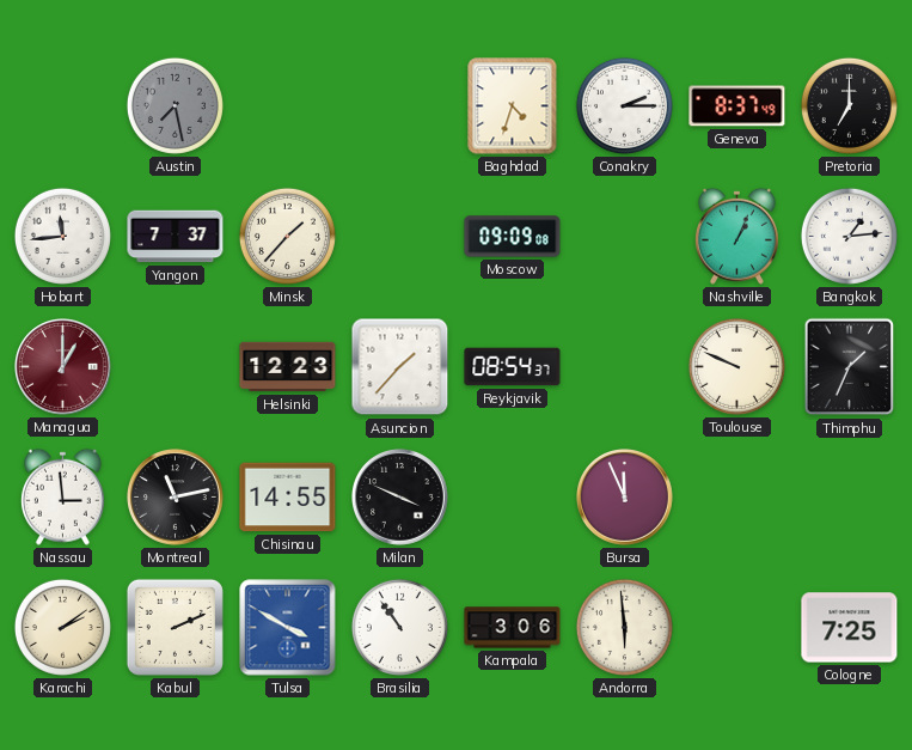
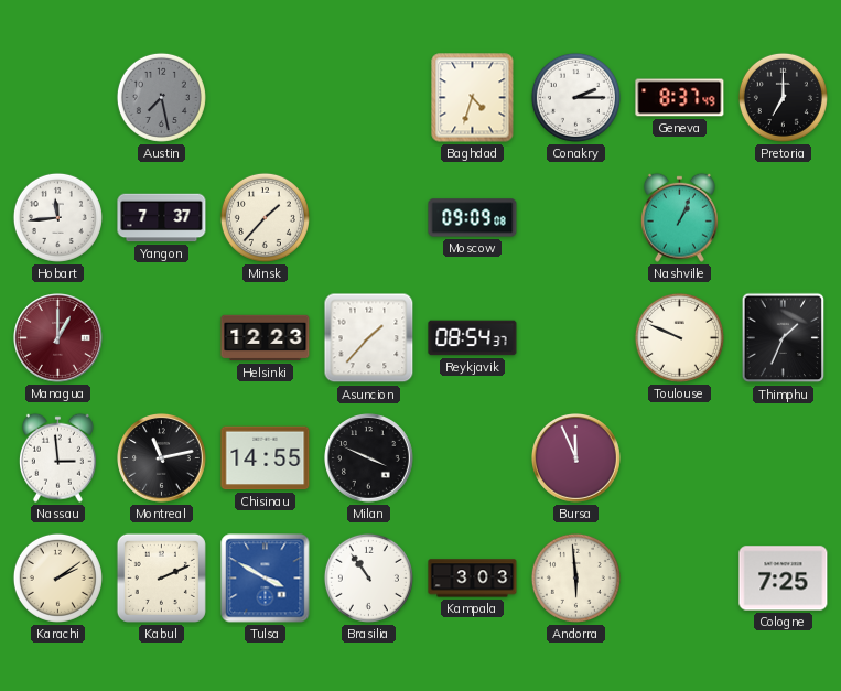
Bangkok: 1:14 -> none
Kampala: 3:06 -> 3:03
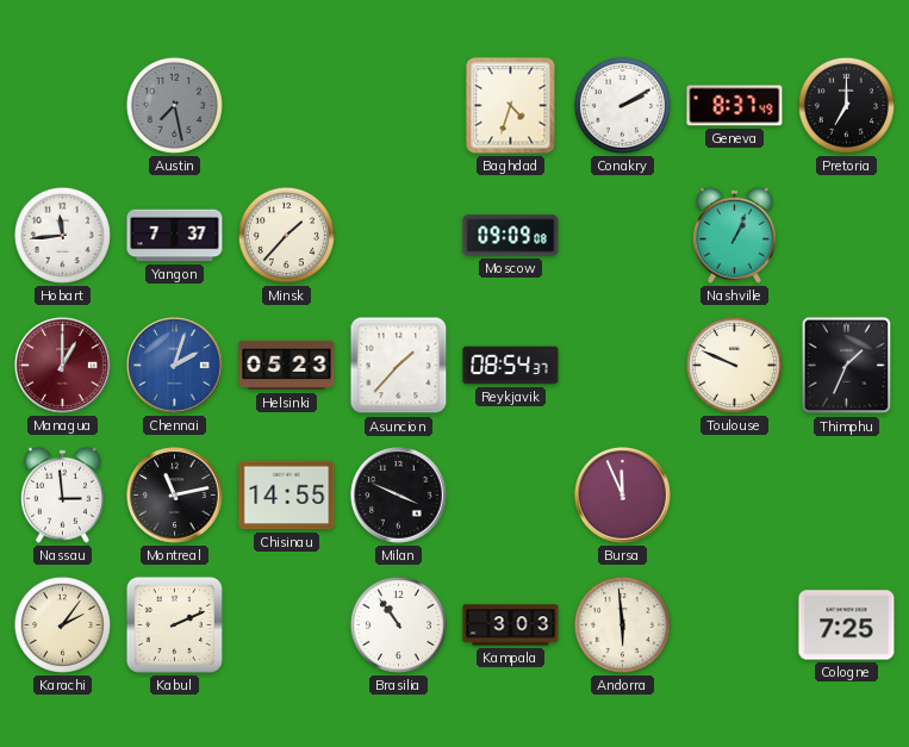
Conakry: 2:15 -> 2:10
Chennai: none -> 2:03
Helsinki: 12:23 -> 05:23
Karachi: 2:09 -> 2:06
Tulsa: 3:50 -> none
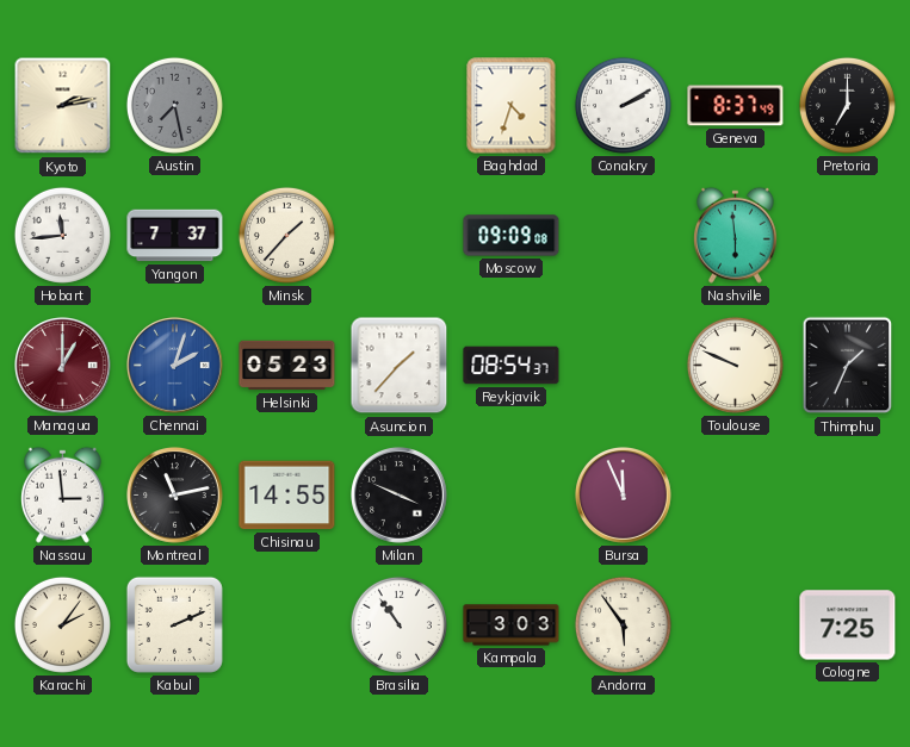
Kyoto: none -> 2:13
Nashville: 1:04 -> 5:59
Andorra: 5:59 -> 5:54
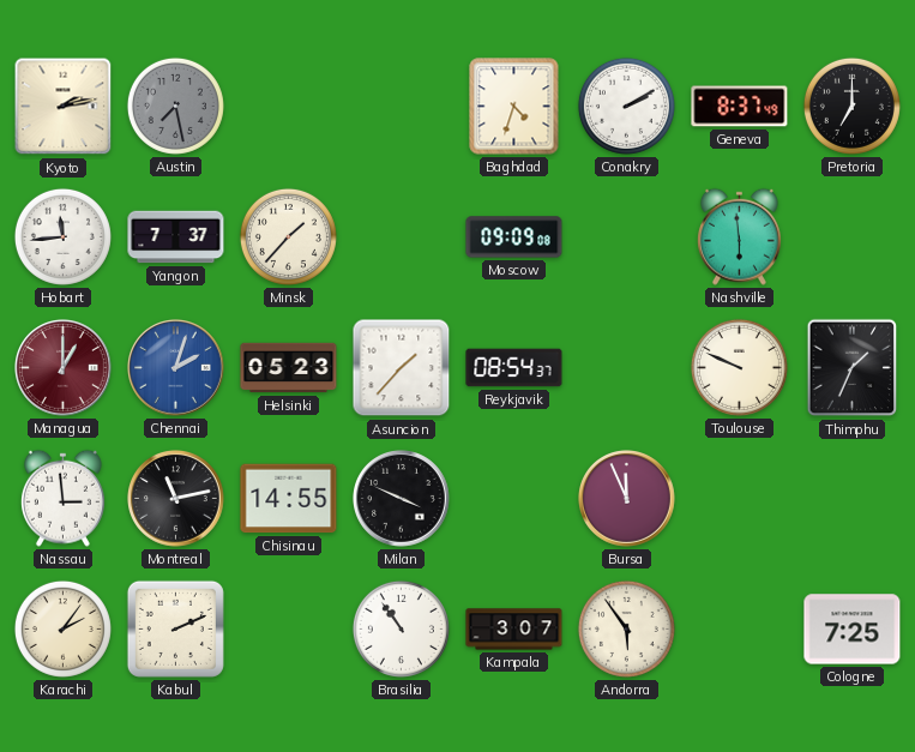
Kampala: 3:03 -> 3:07
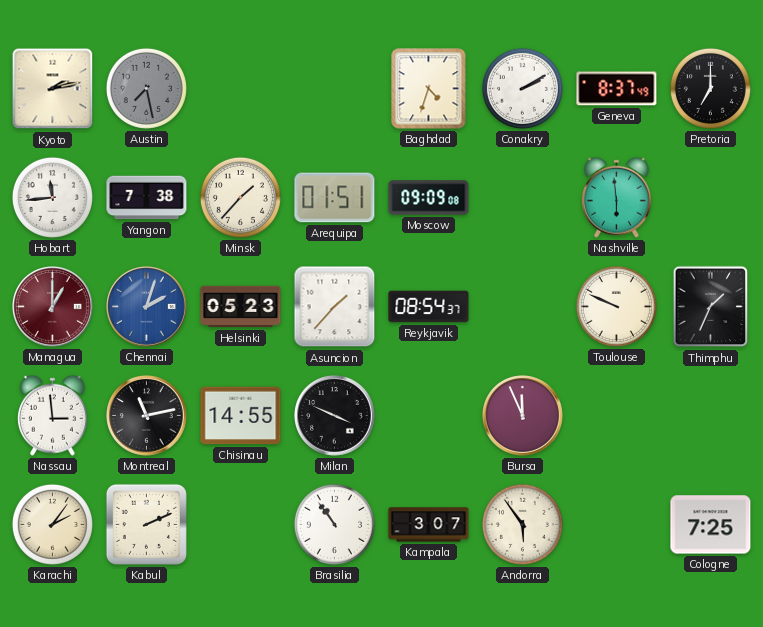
Yangon: 7:37 -> 7:38
Arequipa: none -> 01:51
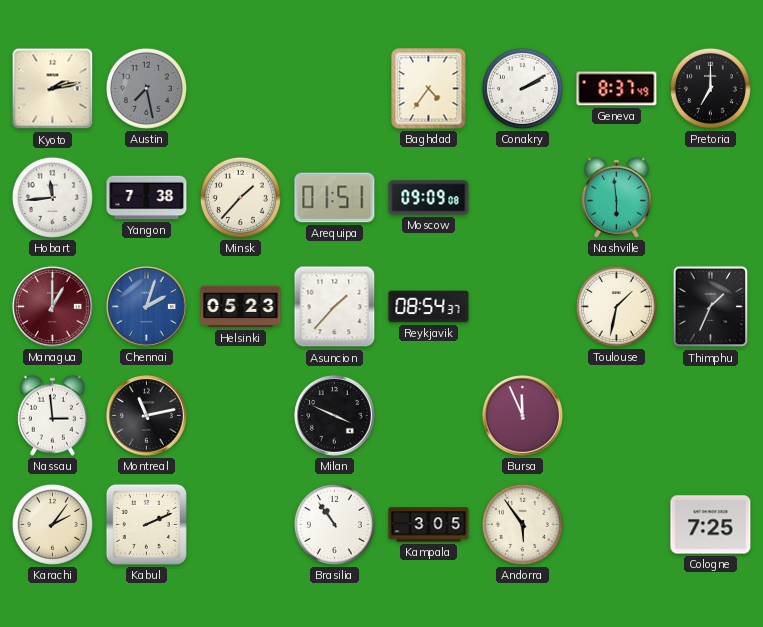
Baghdad: 4:33 -> 4:36
Toulouse: 9:49 -> 1:32
Chisinau: 14:55 -> none
Kampala: 3:07 -> 3:05
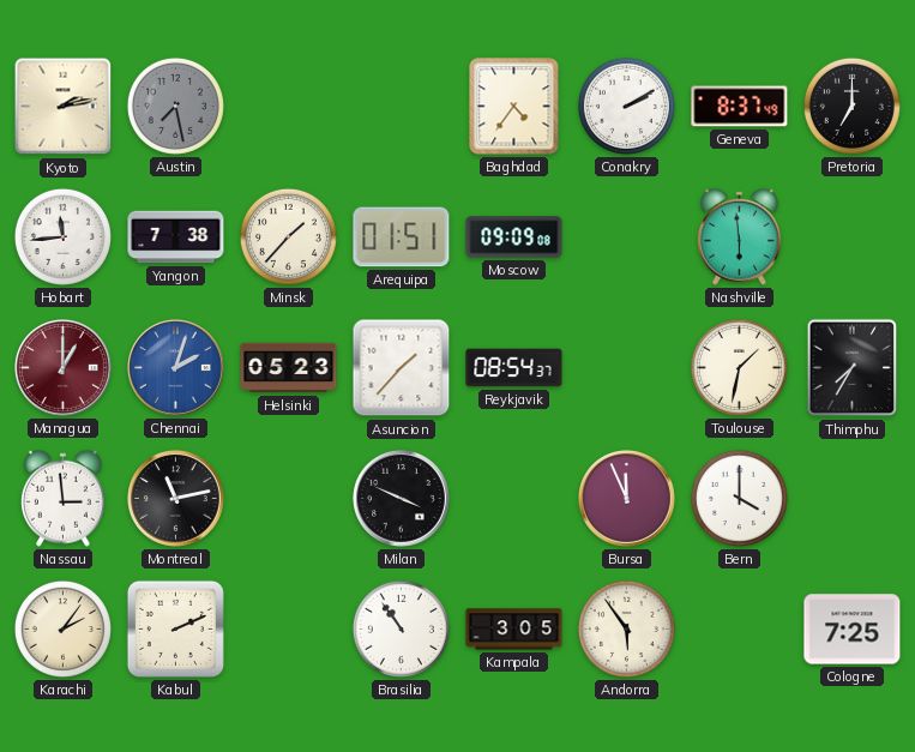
Thimphu: 1:34 -> 7:35
Bern: none -> 4:00
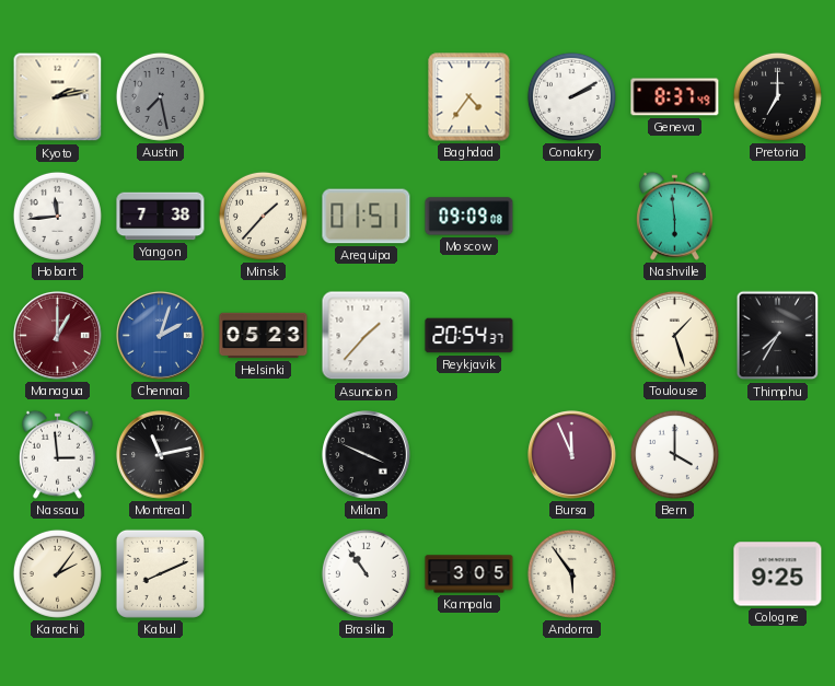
Reykjavik: 08:54 -> 20:54
Toulouse: 1:32 -> 1:27
Kabul: 2:11 -> 8:11
Cologne: 7:25 -> 9:25
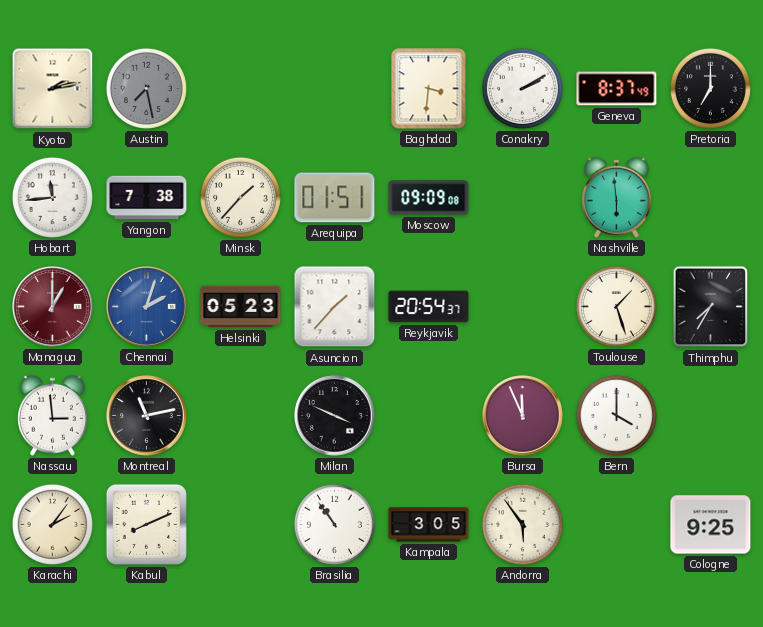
Baghdad: 4:36 -> 3:31
